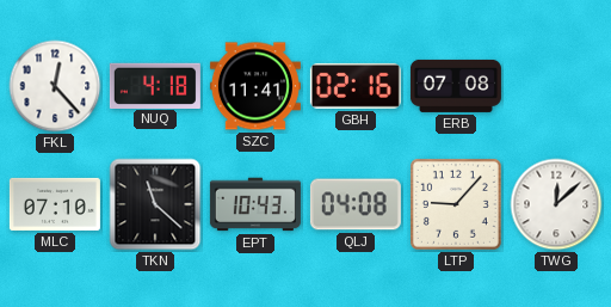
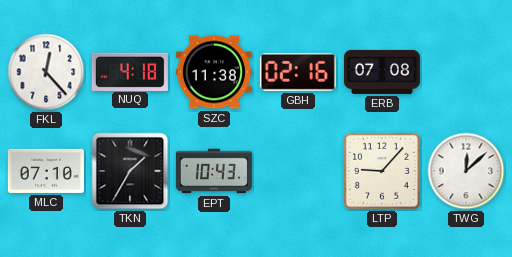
SZC: 11:41 -> 11:38
TKN: 11:22 -> 1:35
QLJ: 04:08 -> none
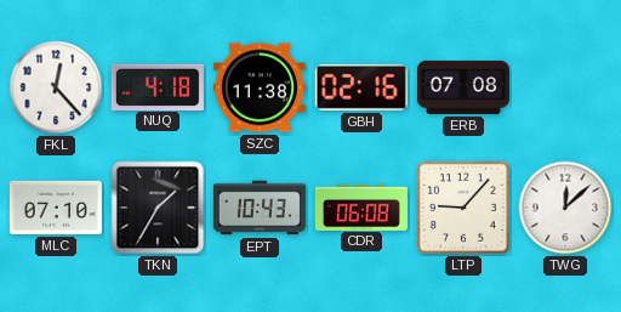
CDR: none -> 06:08
